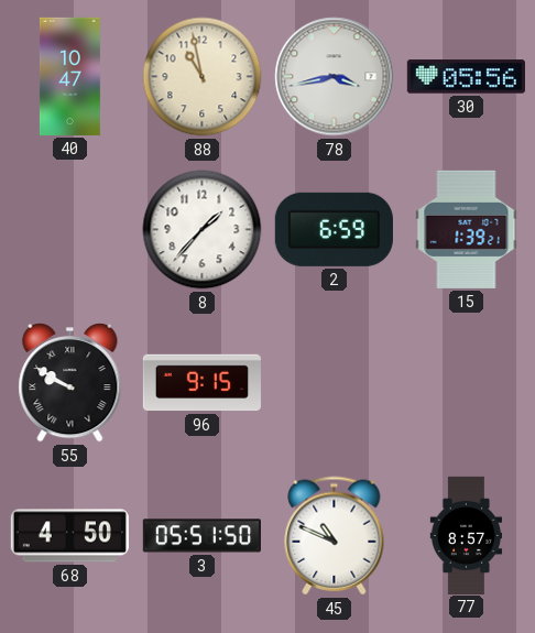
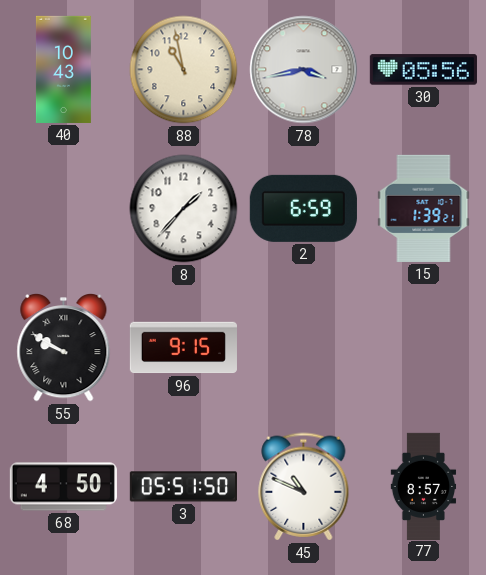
40: 10:47 -> 10:43
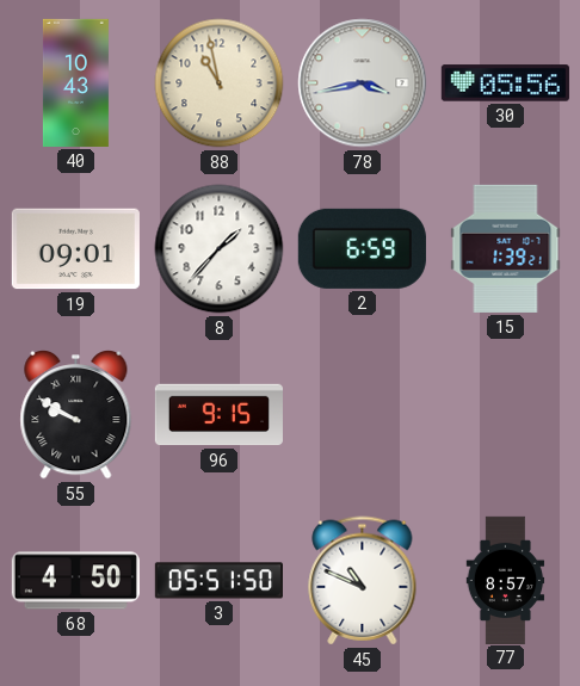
19: none -> 09:01
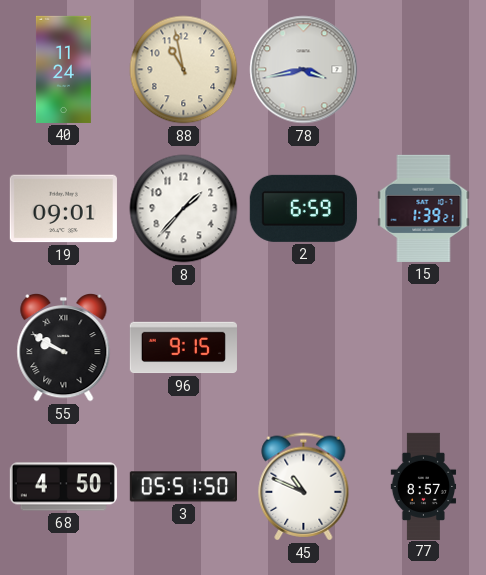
40: 10:43 -> 11:24
30: 05:56 -> none
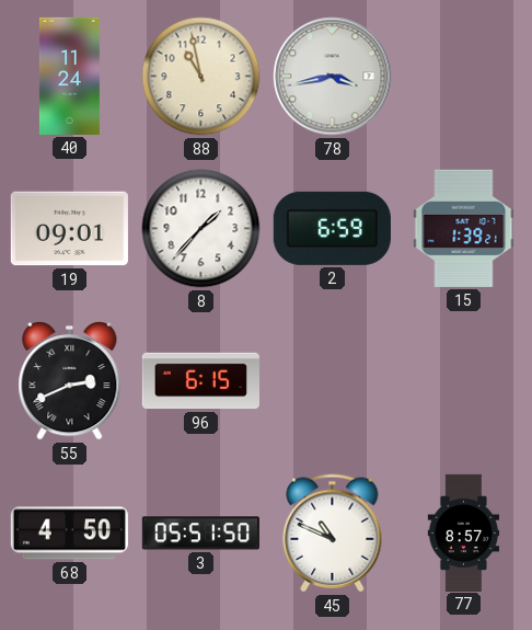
55: 9:50 -> 2:41
96: 9:15 -> 6:15
